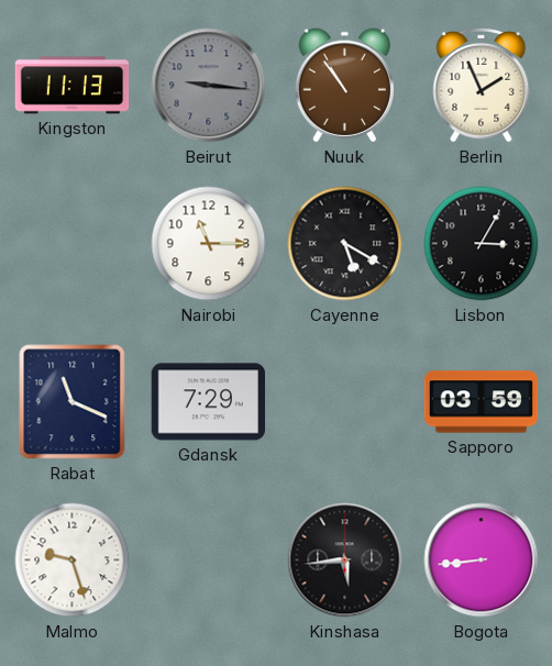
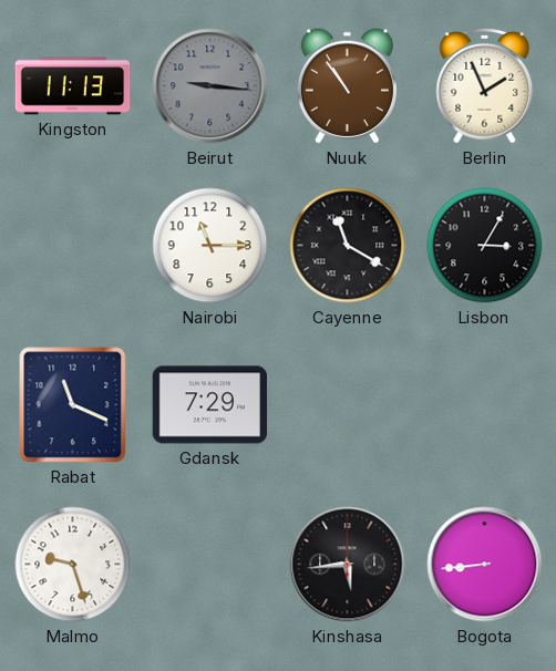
Cayenne: 5:20 -> 11:20
Sapporo: 03:59 -> none
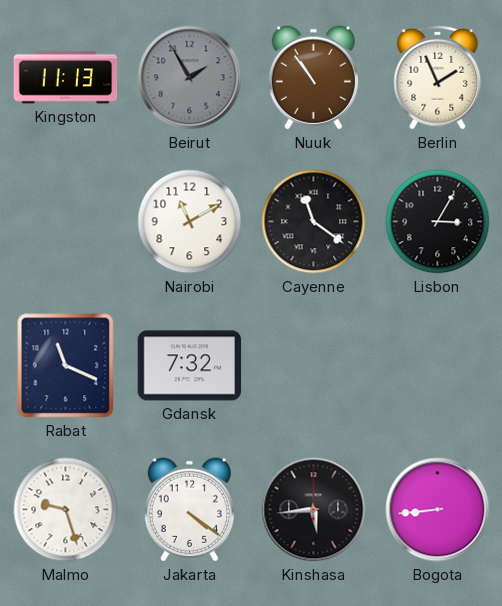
Beirut: 9:16 -> 1:55
Nairobi: 11:15 -> 11:10
Cayenne: 11:20 -> 11:21
Gdansk: 7:29 -> 7:32
Jakarta: none -> 4:21
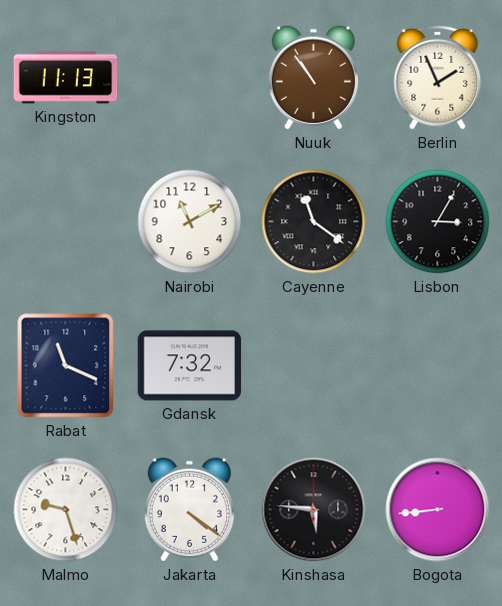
Beirut: 1:55 -> none
Kinshasa: 5:44 -> 5:46
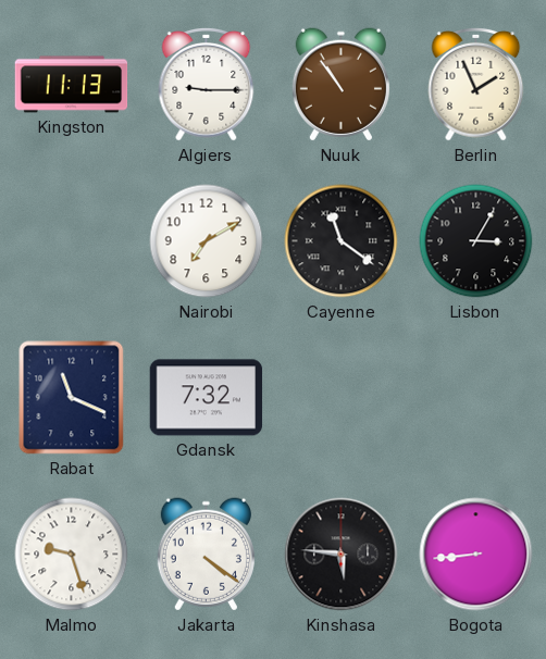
Algiers: none -> 9:15
Nairobi: 11:10 -> 7:10
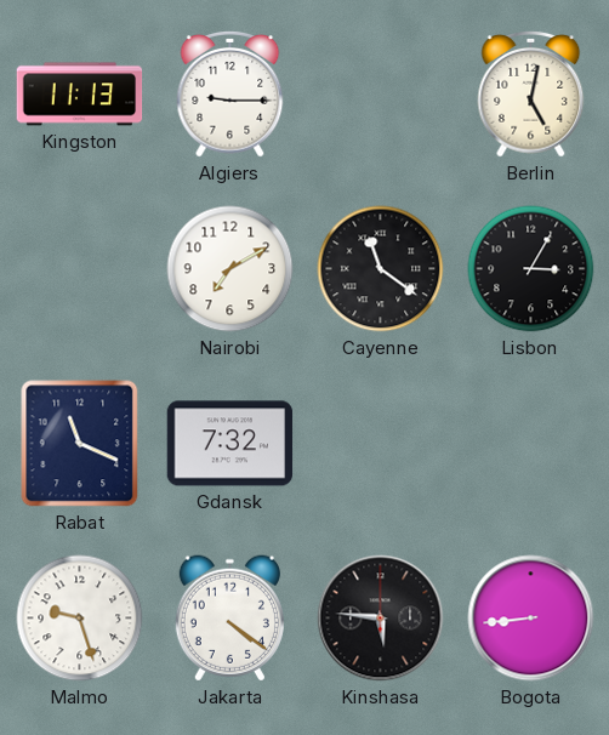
Nuuk: 10:54 -> none
Berlin: 1:56 -> 5:02
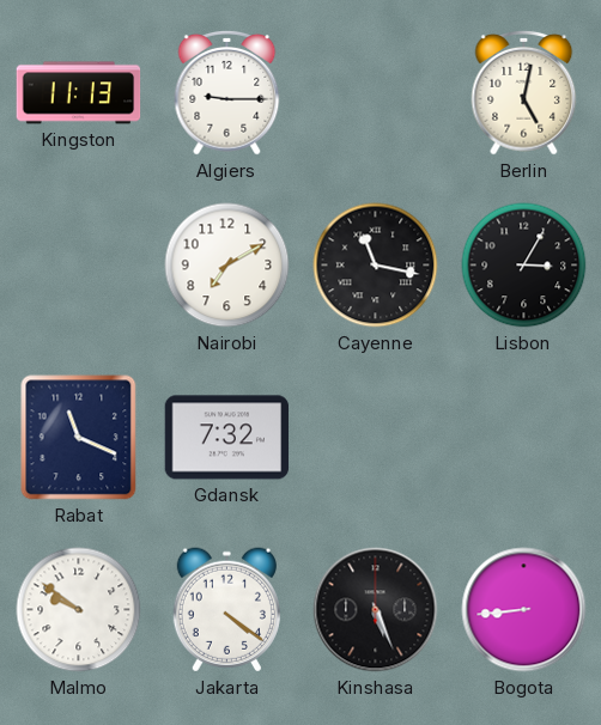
Cayenne: 11:21 -> 11:17
Malmo: 9:27 -> 9:51
Kinshasa: 5:46 -> 5:26
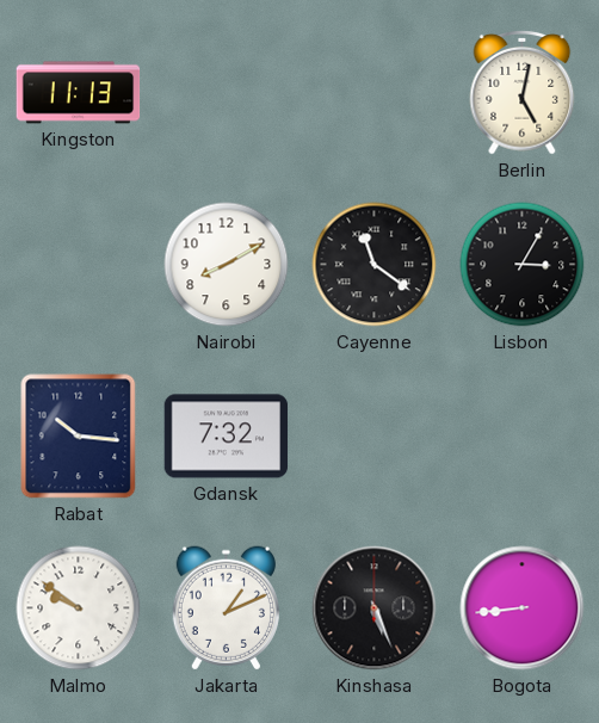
Algiers: 9:15 -> none
Nairobi: 7:10 -> 8:10
Cayenne: 11:17 -> 11:21
Rabat: 11:19 -> 10:16
Jakarta: 4:21 -> 1:11
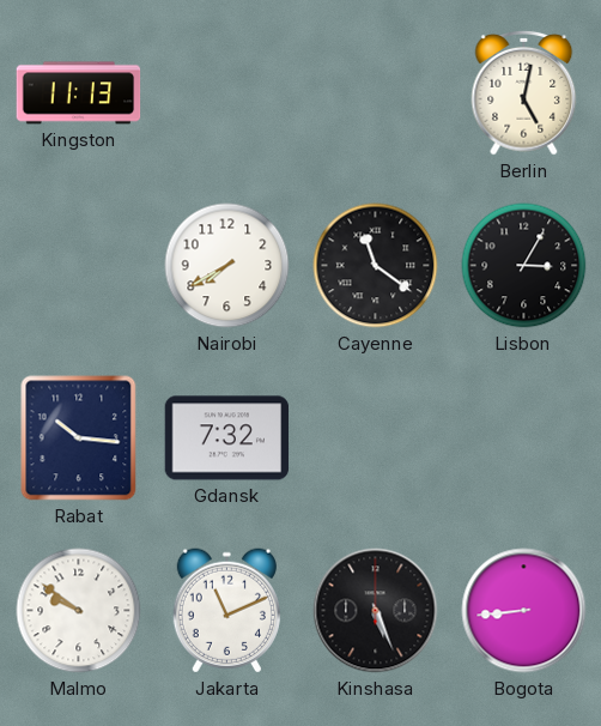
Nairobi: 8:10 -> 7:40
Jakarta: 1:11 -> 11:11
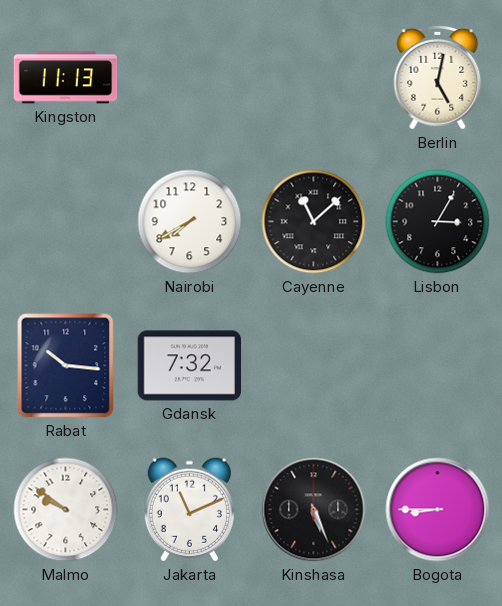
Cayenne: 11:21 -> 11:08
Bogota: 8:44 -> 8:45
